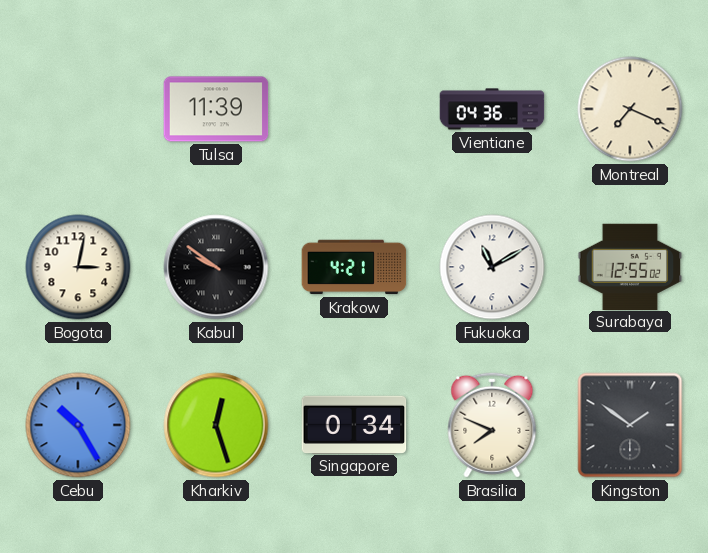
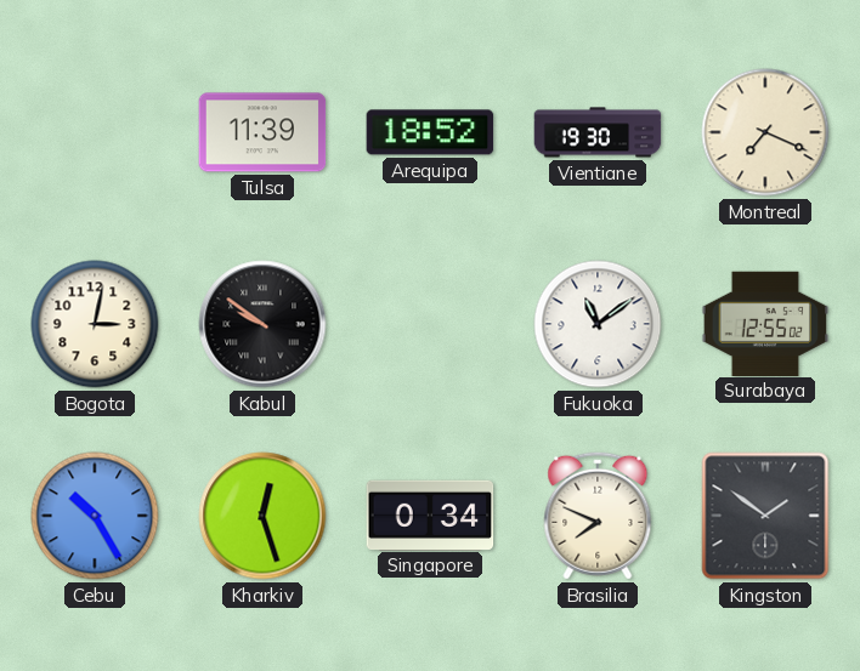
Arequipa: none -> 18:52
Vientiane: 04:36 -> 19:30
Krakow: 4:21 -> none
Fukuoka: 11:10 -> 11:09
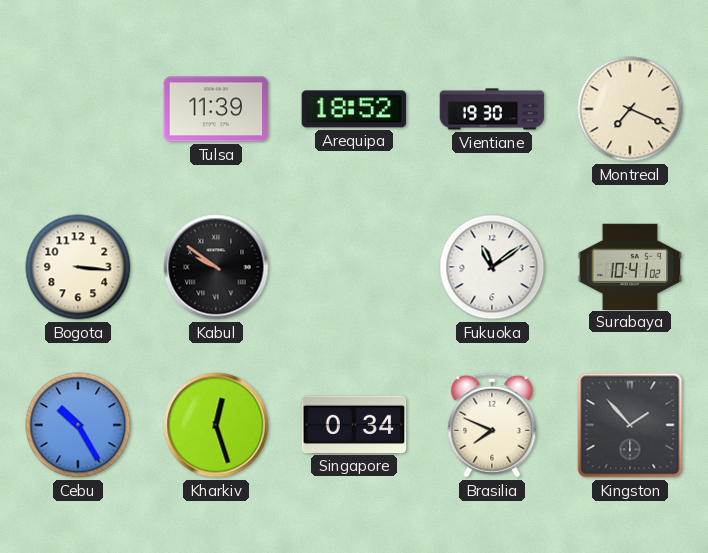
Bogota: 3:02 -> 3:16
Surabaya: 12:55 -> 10:41
Kingston: 1:51 -> 1:53
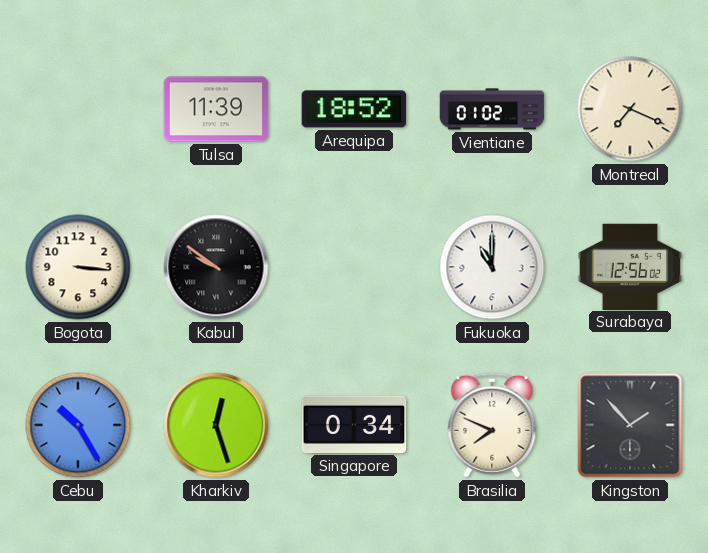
Vientiane: 19:30 -> 01:02
Fukuoka: 11:09 -> 11:00
Surabaya: 10:41 -> 12:56
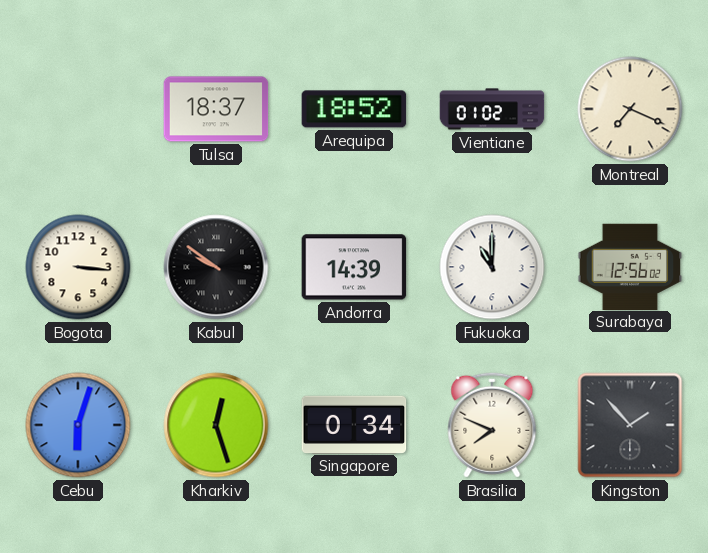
Tulsa: 11:39 -> 18:37
Andorra: none -> 14:39
Cebu: 10:25 -> 6:03
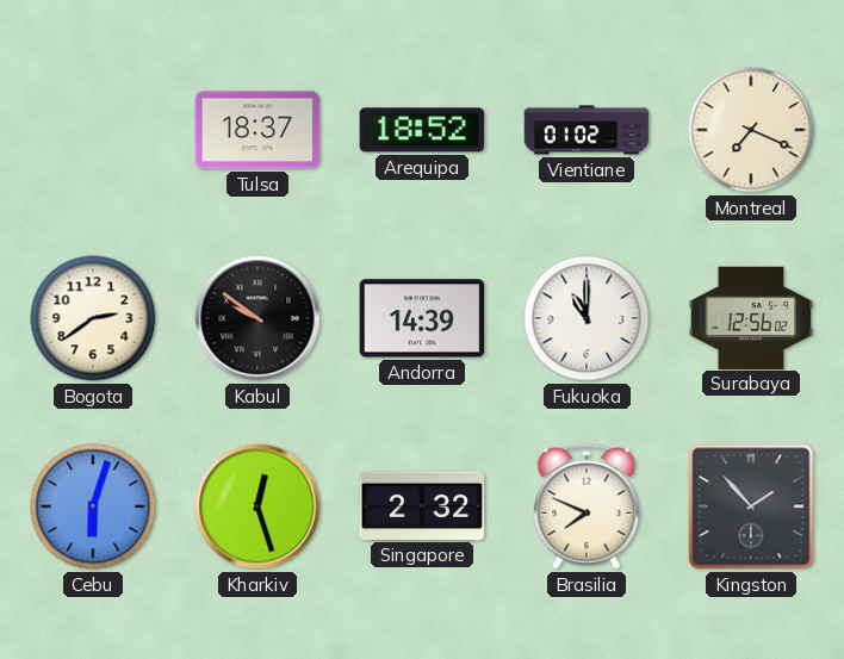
Bogota: 3:16 -> 2:39
Singapore: 0:34 -> 2:32
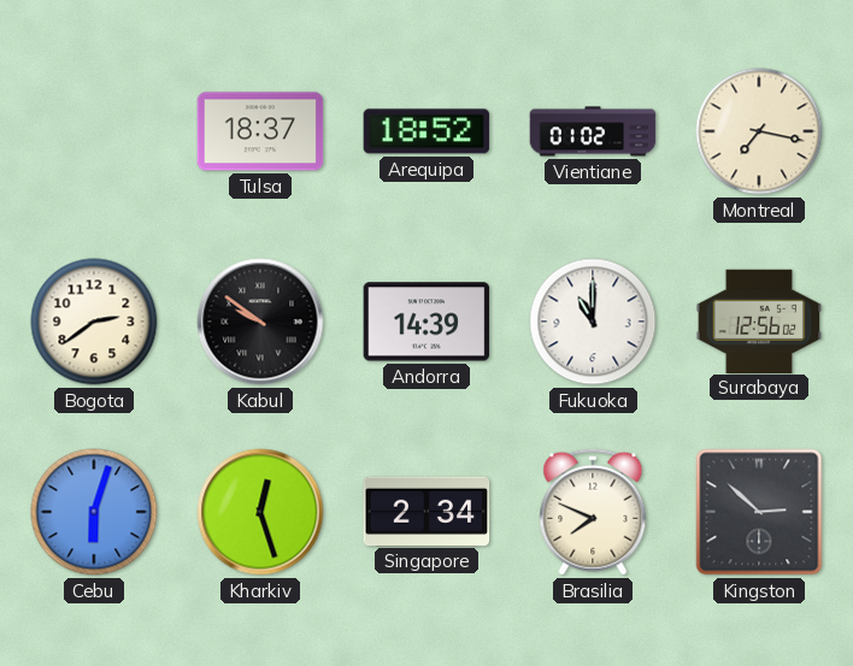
Montreal: 7:19 -> 7:17
Singapore: 2:32 -> 2:34
Kingston: 1:53 -> 2:52
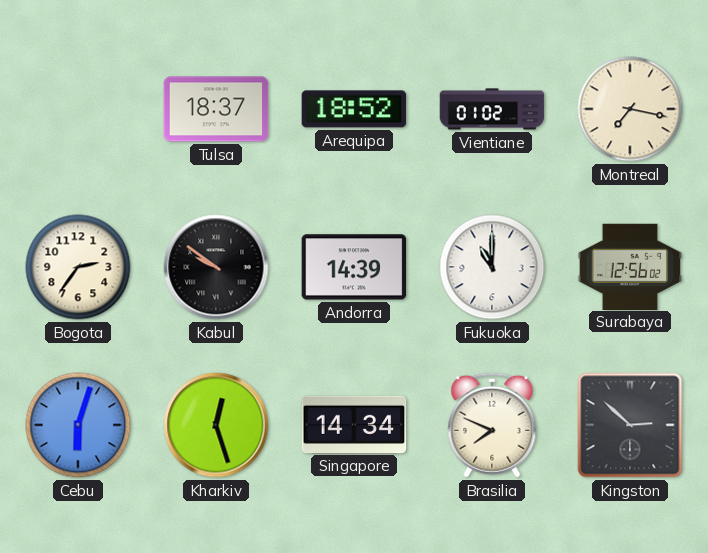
Bogota: 2:39 -> 2:36
Singapore: 2:34 -> 14:34
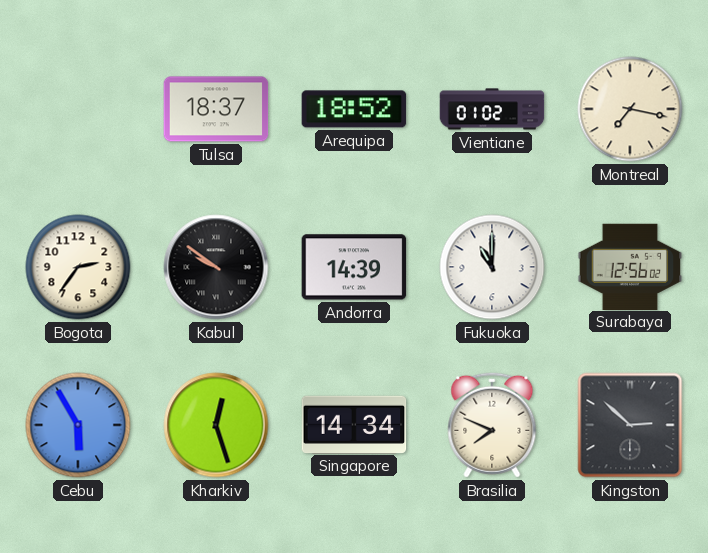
Cebu: 6:03 -> 5:55
